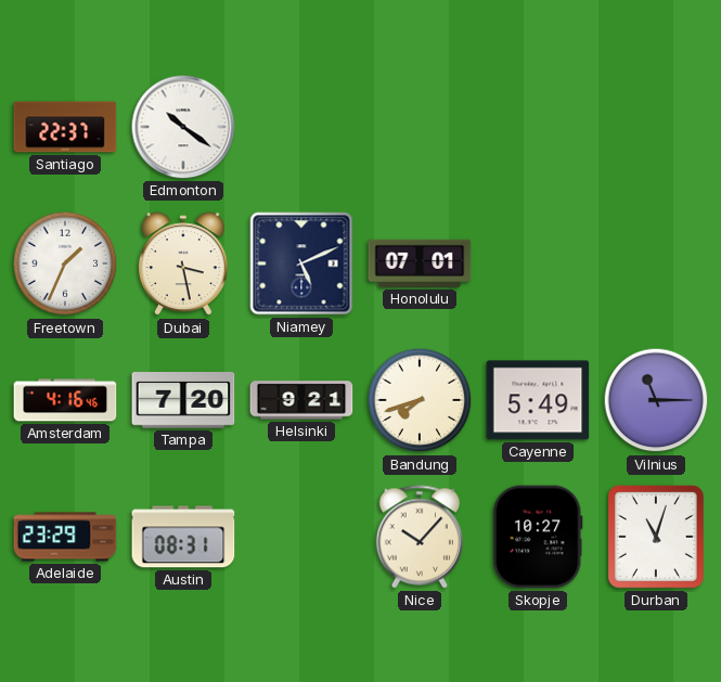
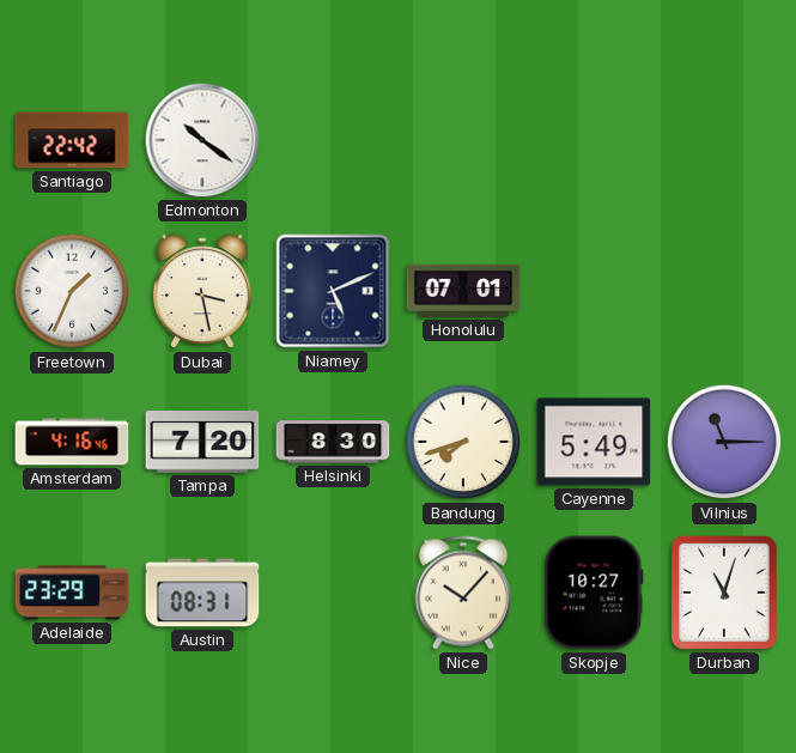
Santiago: 22:37 -> 22:42
Helsinki: 9:21 -> 8:30
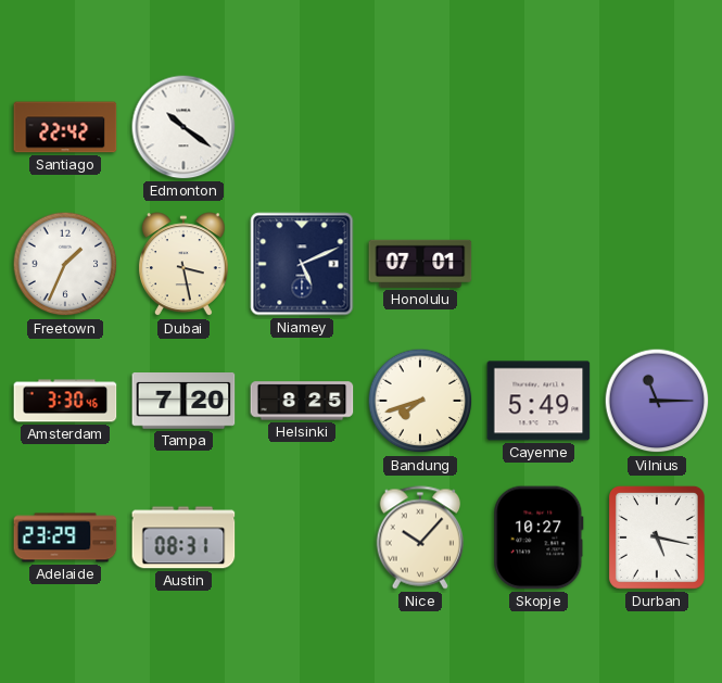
Amsterdam: 4:16 -> 3:30
Helsinki: 8:30 -> 8:25
Durban: 11:03 -> 5:17
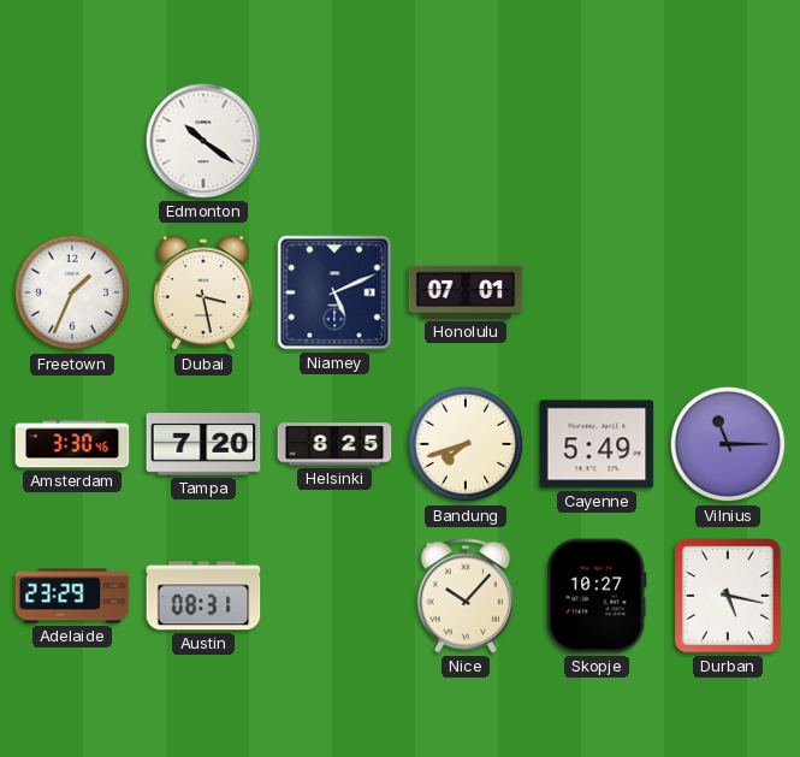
Santiago: 22:42 -> none
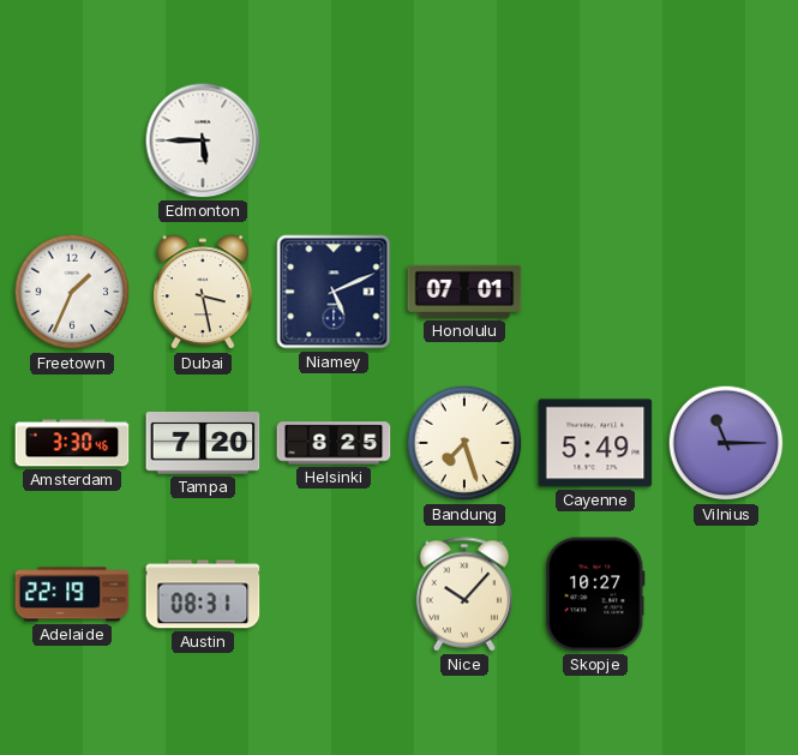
Edmonton: 10:21 -> 5:45
Bandung: 7:42 -> 7:27
Adelaide: 23:29 -> 22:19
Durban: 5:17 -> none
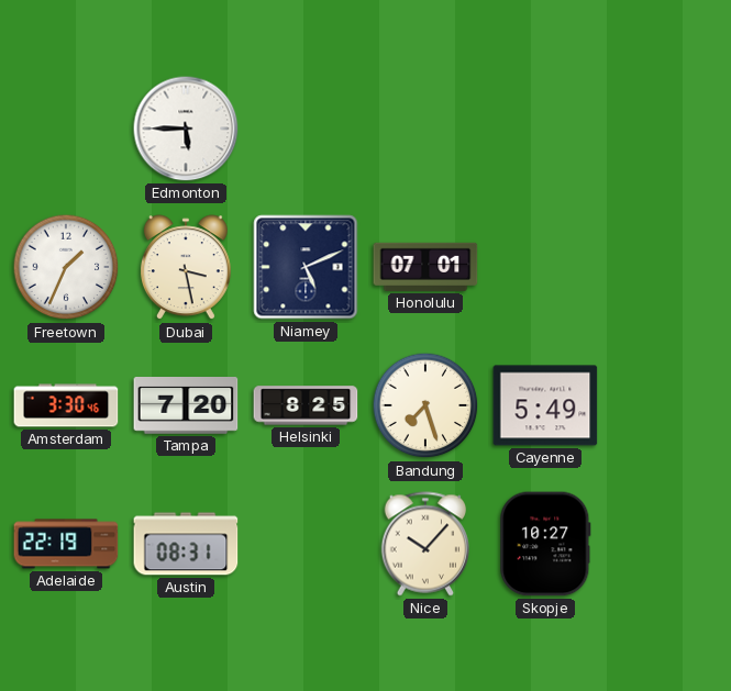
Vilnius: 11:15 -> none
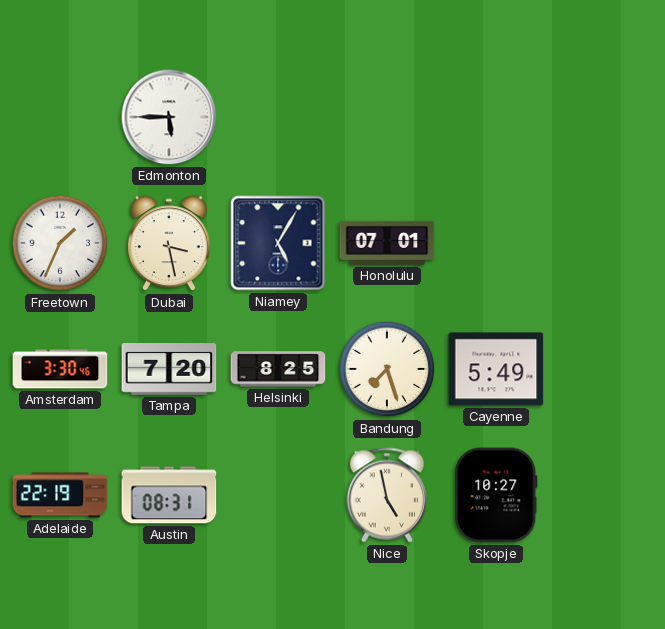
Niamey: 5:11 -> 5:05
Nice: 10:07 -> 4:58
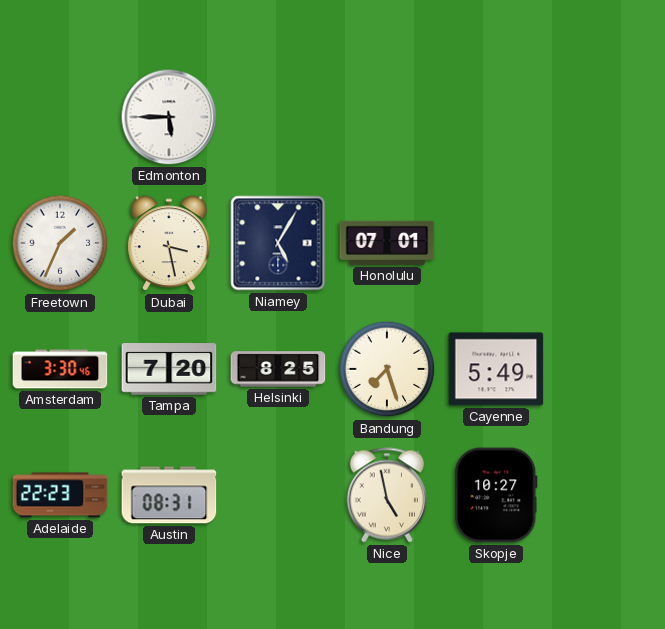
Adelaide: 22:19 -> 22:23
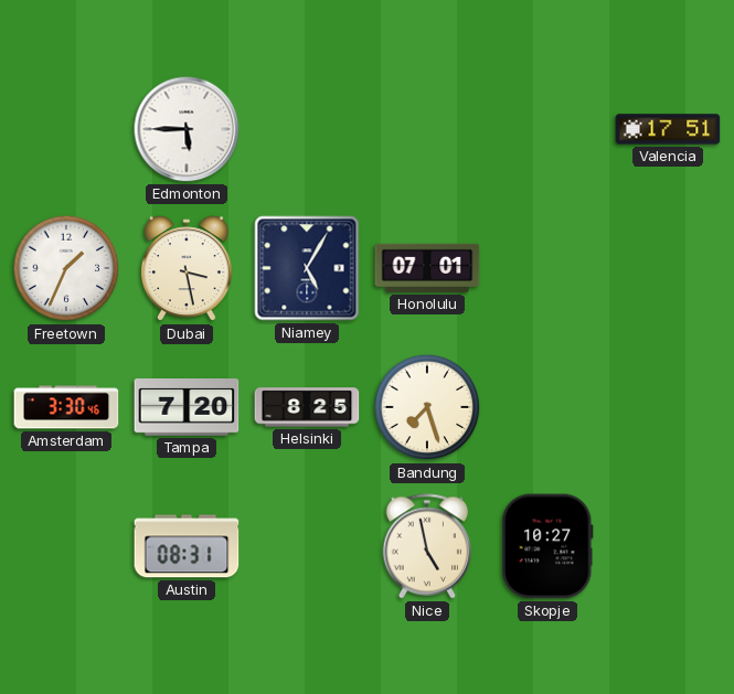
Valencia: none -> 17:51
Cayenne: 5:49 -> none
Adelaide: 22:23 -> none
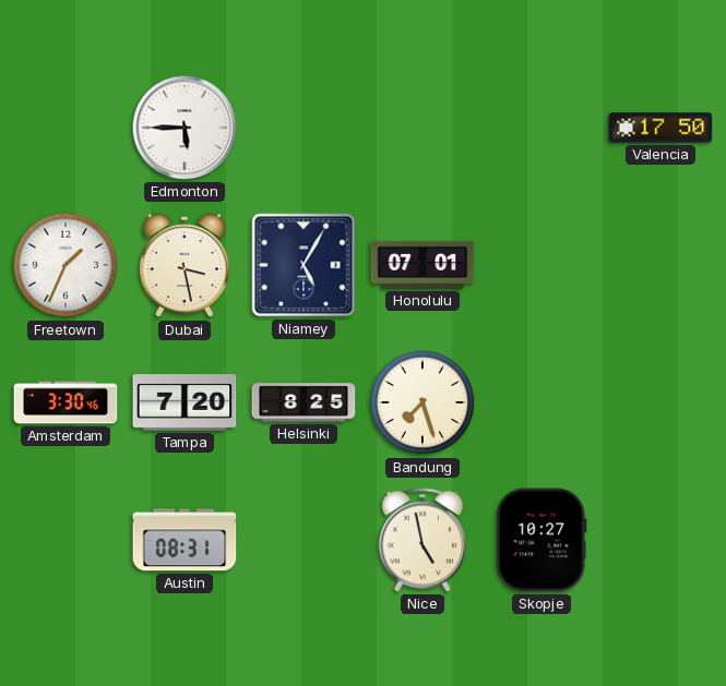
Valencia: 17:51 -> 17:50
